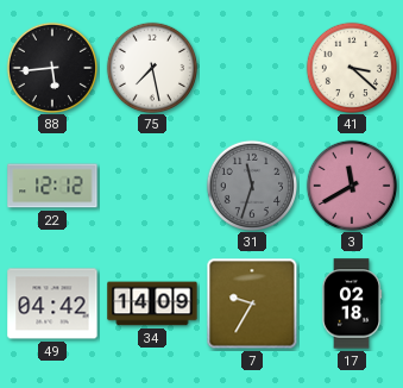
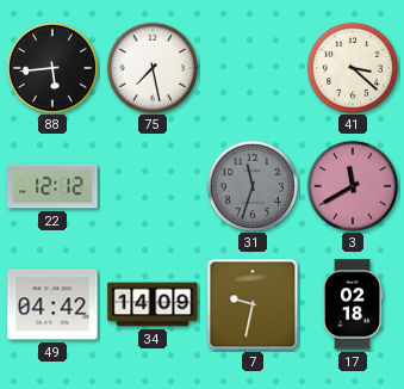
7: 9:35 -> 9:32
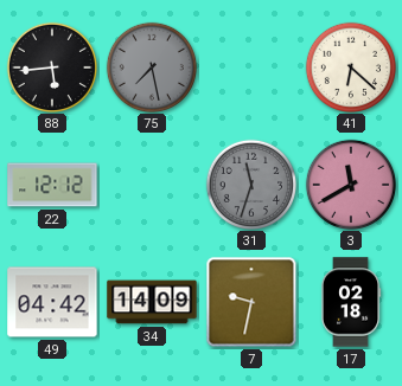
75 dial: white -> grey
41: 3:22 -> 6:22
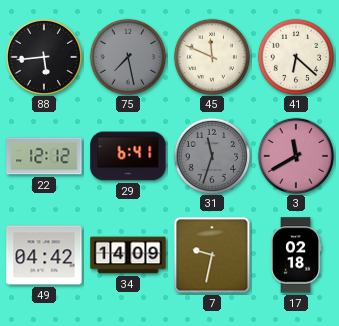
45: none -> 11:49
29: none -> 6:41
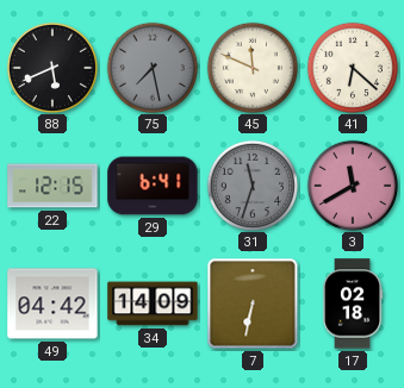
88: 5:44 -> 5:41
22: 12:12 -> 12:15
7: 9:32 -> 6:32
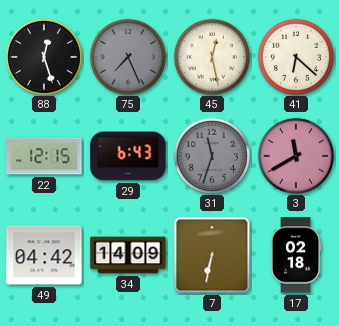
88: 5:41 -> 12:27
75: 7:28 -> 7:26
45: 11:49 -> 12:28
29: 6:41 -> 6:43
